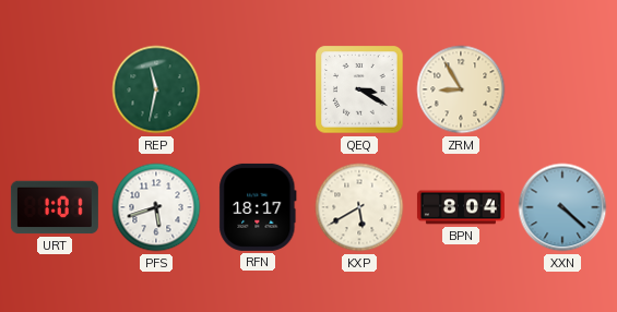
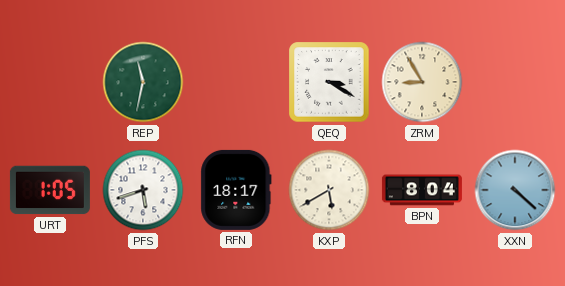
URT: 1:01 -> 1:05
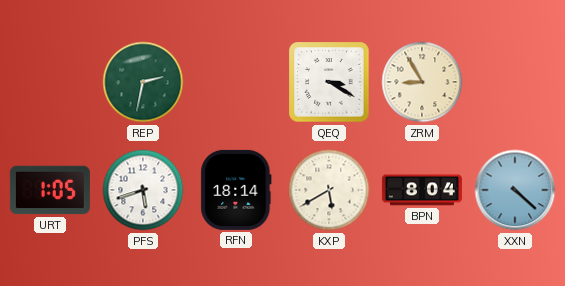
REP: 11:32 -> 2:32
RFN: 18:17 -> 18:14
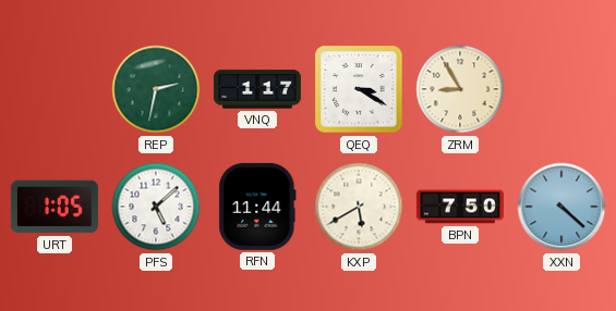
VNQ: none -> 1:17
PFS: 5:42 -> 5:08
RFN: 18:14 -> 11:44
BPN: 8:04 -> 7:50
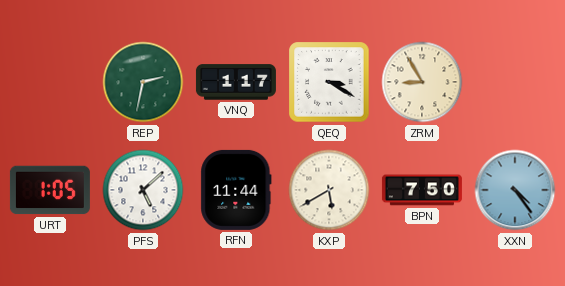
XXN: 4:22 -> 4:24
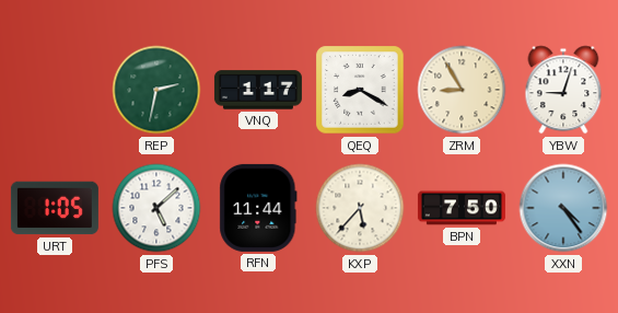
QEQ: 3:20 -> 8:20
YBW: none -> 9:03
KXP: 5:40 -> 5:37
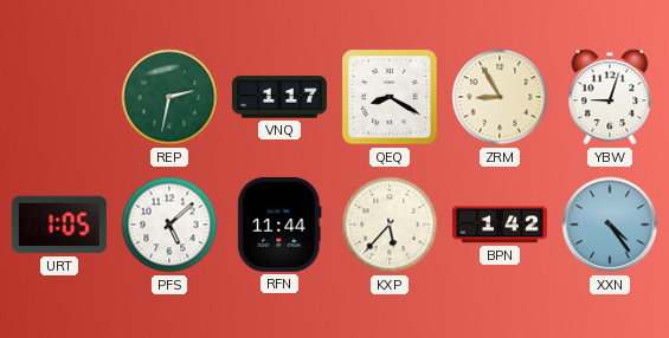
BPN: 7:50 -> 1:42
